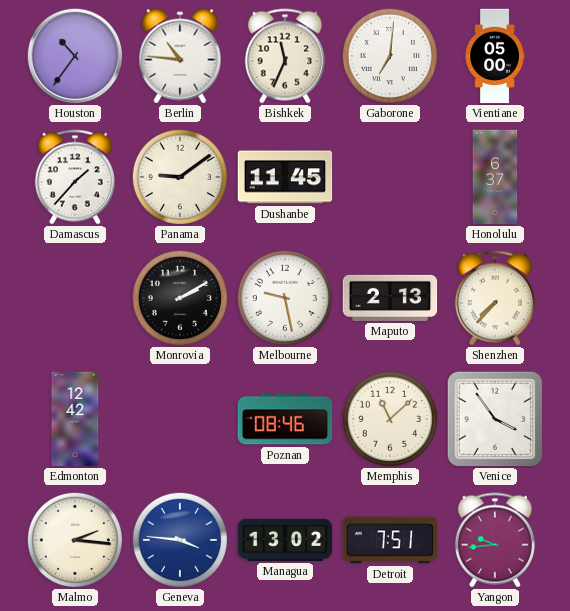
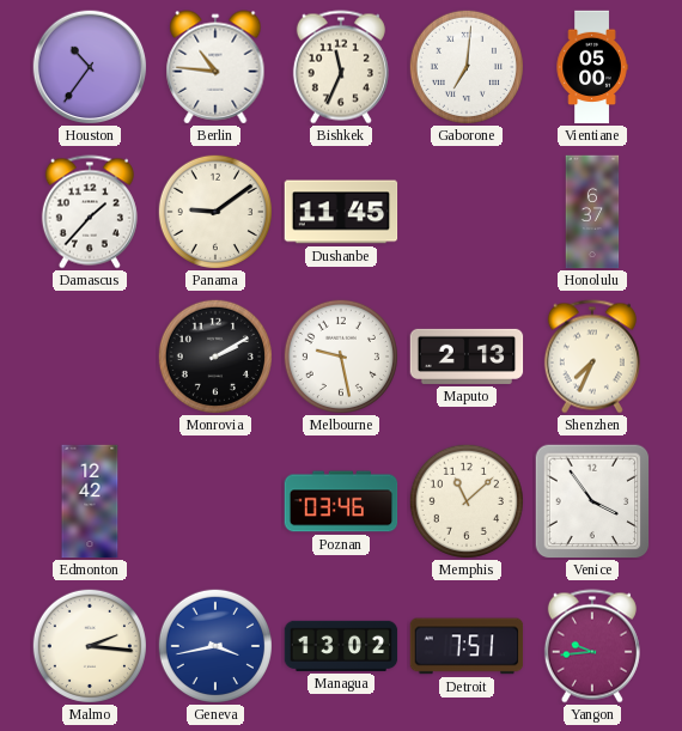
Shenzhen: 7:37 -> 7:34
Poznan: 08:46 -> 03:46
Geneva: 3:46 -> 3:43
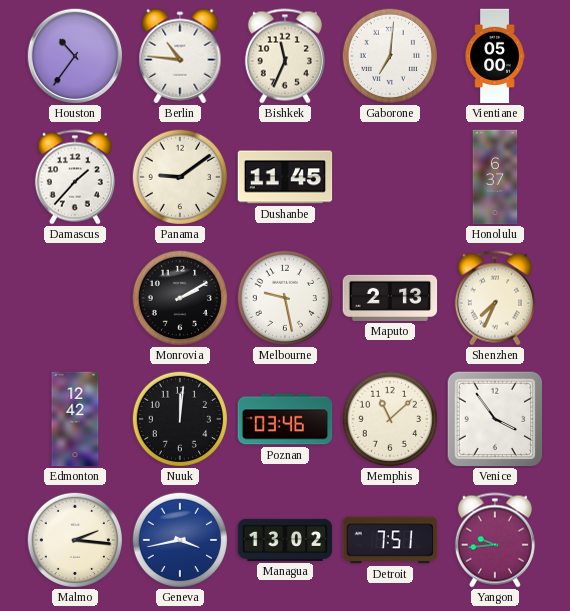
Nuuk: none -> 12:01
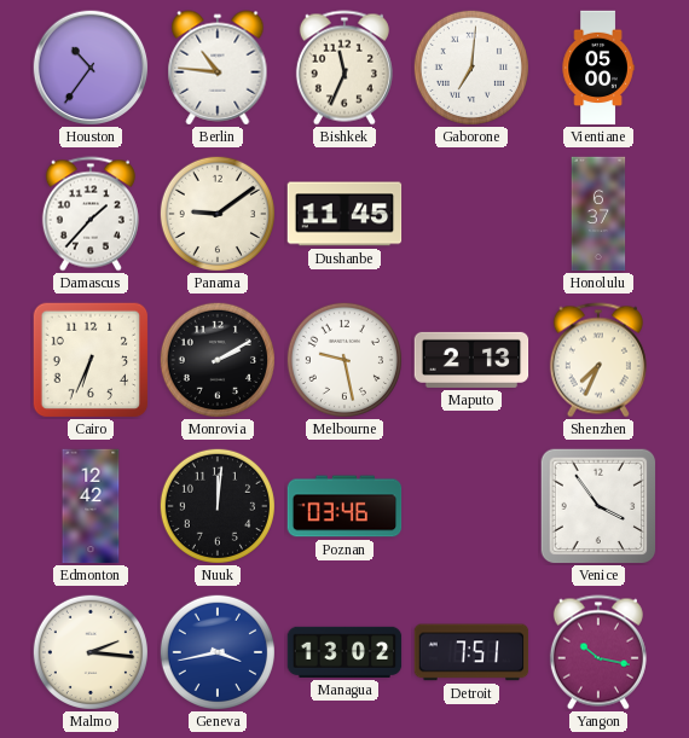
Cairo: none -> 6:34
Memphis: 11:08 -> none
Yangon: 9:44 -> 10:17
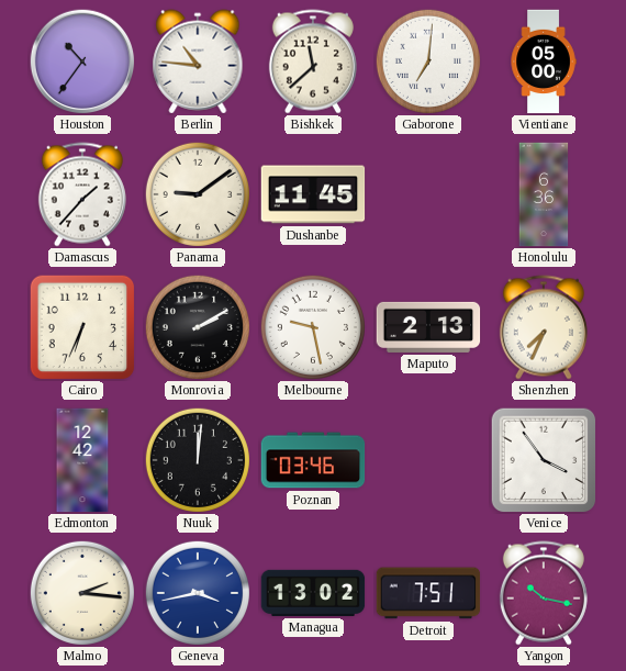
Bishkek: 11:34 -> 11:38
Honolulu: 6:37 -> 6:36
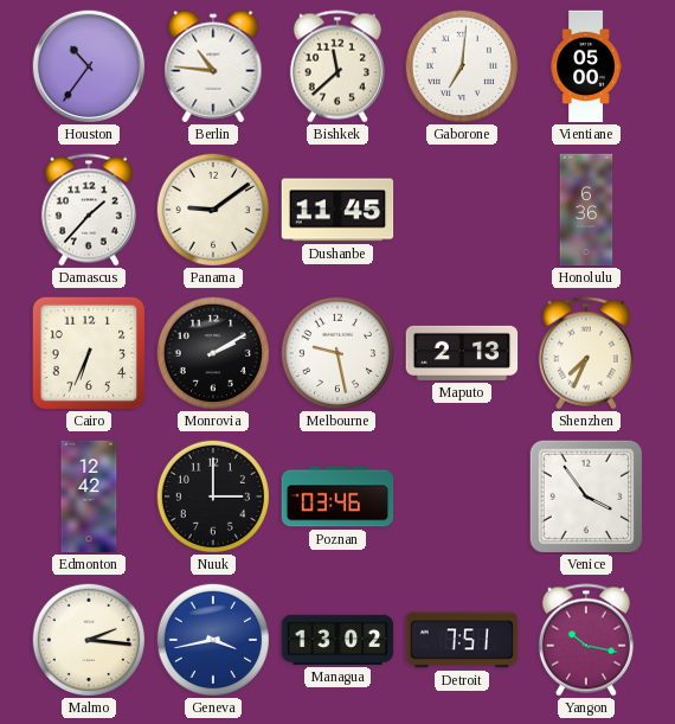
Nuuk: 12:01 -> 3:00
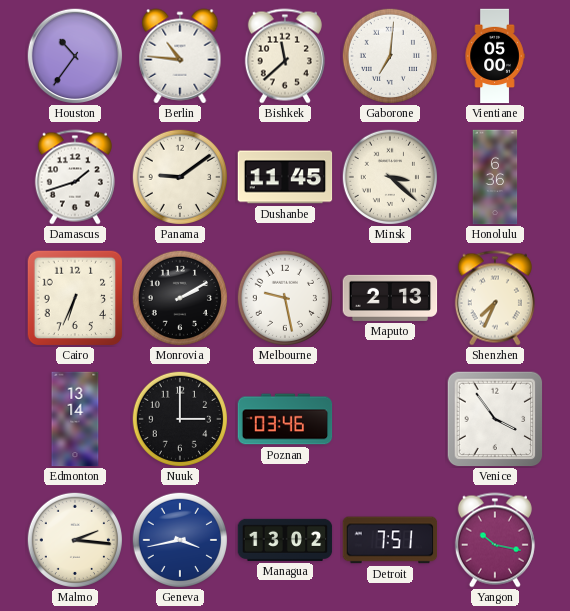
Damascus: 1:37 -> 1:42
Minsk: none -> 3:22
Edmonton: 12:42 -> 13:14
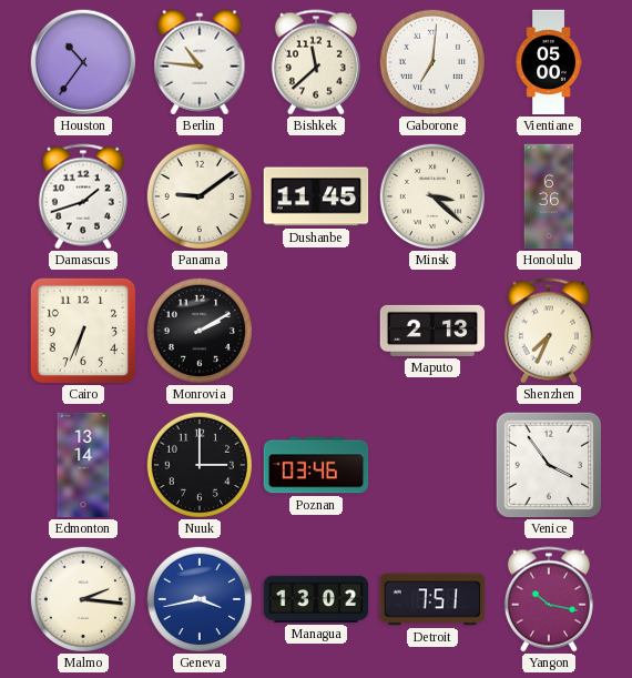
Melbourne: 9:28 -> none
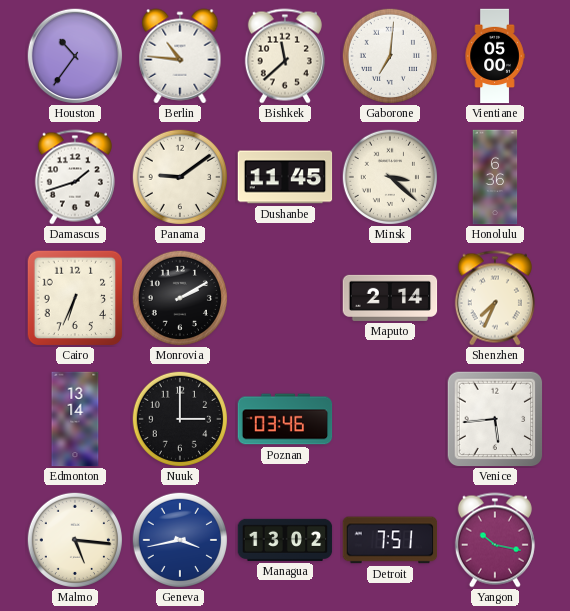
Maputo: 2:13 -> 2:14
Venice: 3:54 -> 5:44
Malmo: 2:16 -> 5:16
